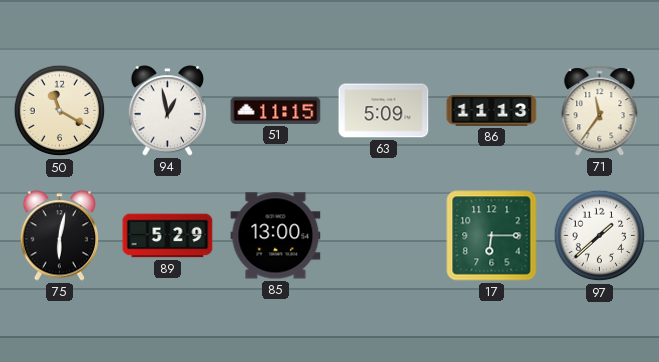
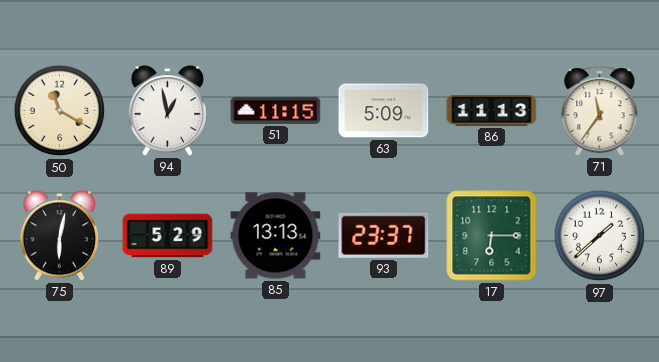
85: 13:00 -> 13:13
93: none -> 23:37
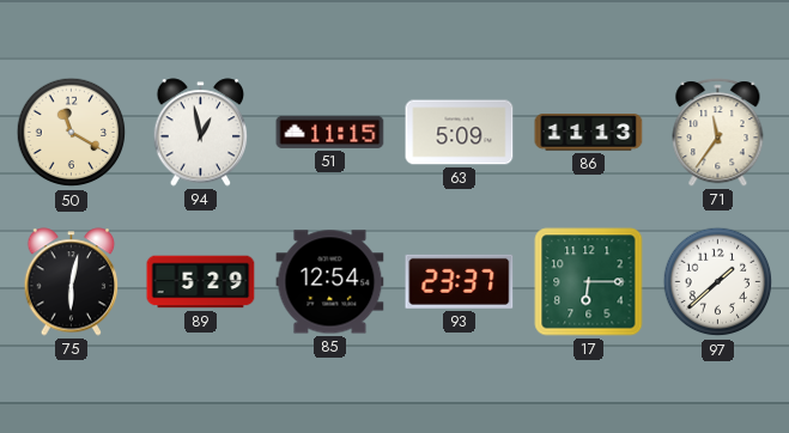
85: 13:13 -> 12:54
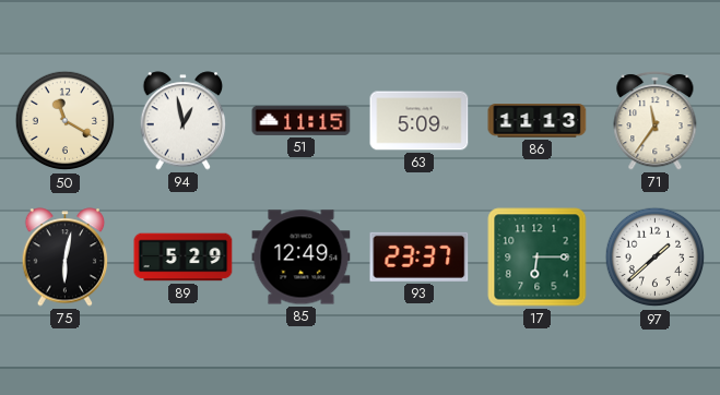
85: 12:54 -> 12:49
